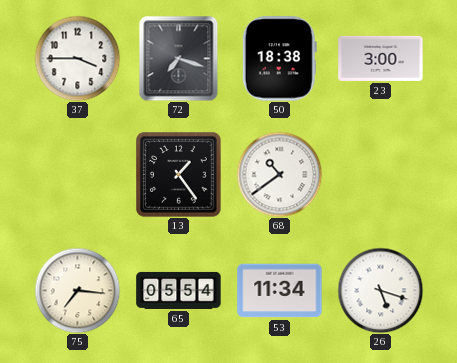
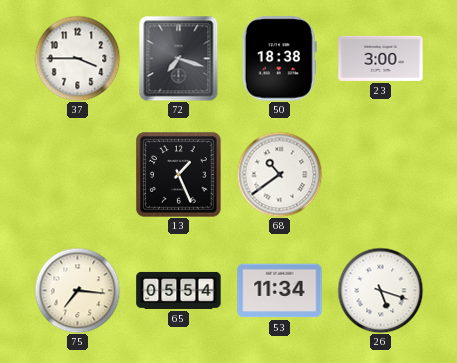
13: 1:24 -> 1:26
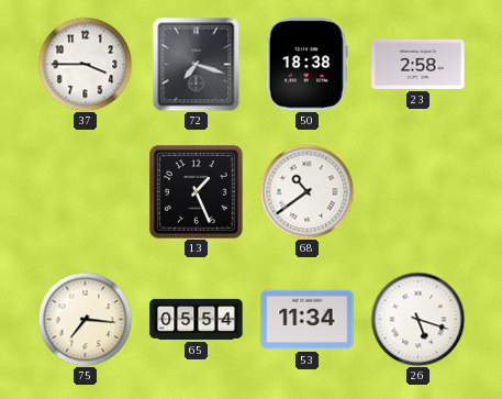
23: 3:00 -> 2:58
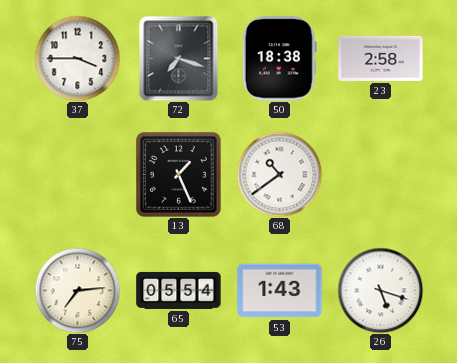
75: 7:16 -> 7:14
53: 11:34 -> 1:43
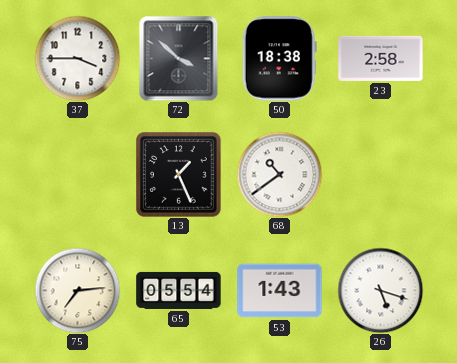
72: 7:18 -> 3:52
